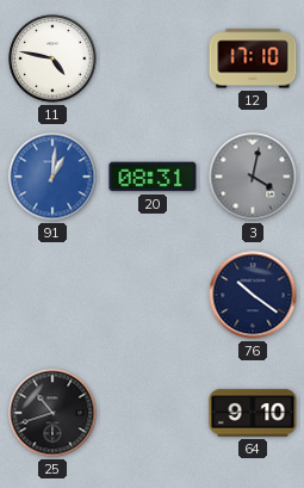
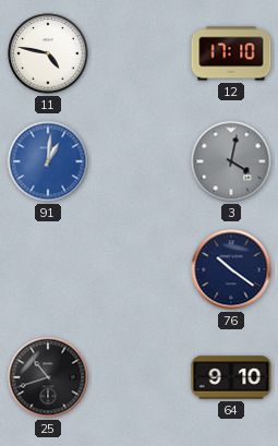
20: 08:31 -> none
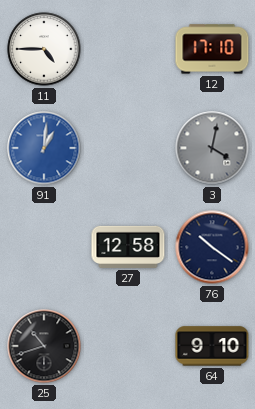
11: 4:47 -> 4:45
27: none -> 12:58
